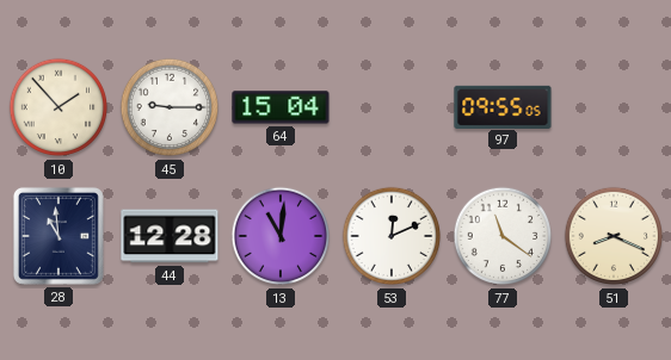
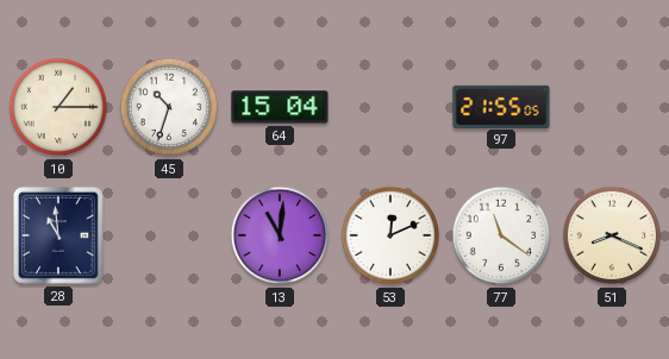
10: 1:53 -> 1:15
45: 9:15 -> 10:33
97: 09:55 -> 21:55
44: 12:28 -> none
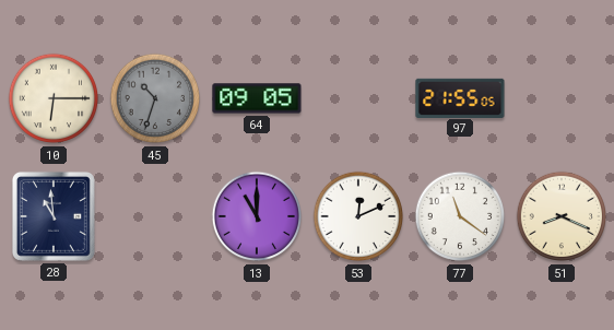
10: 1:15 -> 6:15
45 dial: white -> grey
64: 15:04 -> 09:05
13: 11:01 -> 11:00
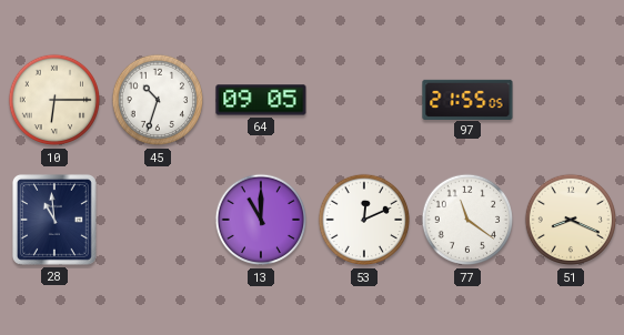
45 dial: grey -> white
